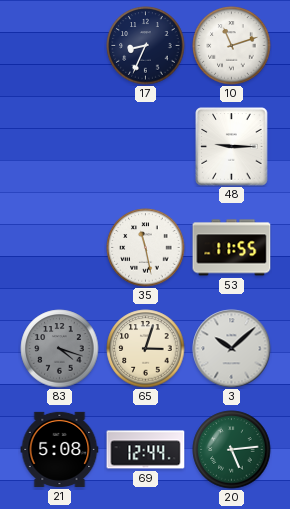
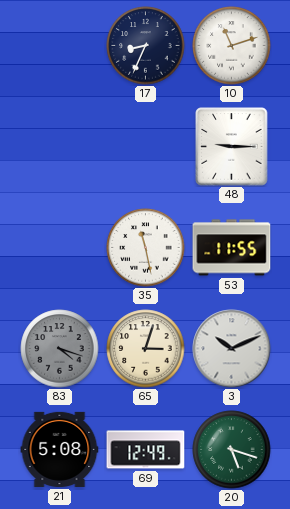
3: 10:08 -> 10:11
69: 12:44 -> 12:49
20: 5:14 -> 5:18
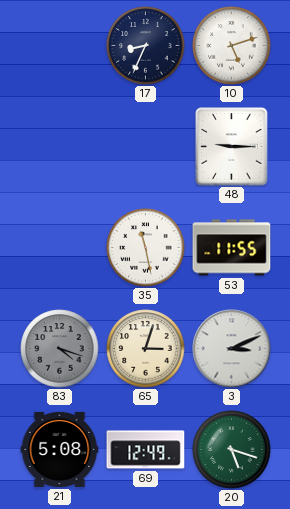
10: 11:12 -> 5:12
3: 10:11 -> 3:11
